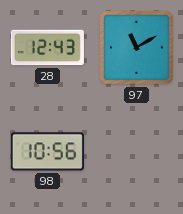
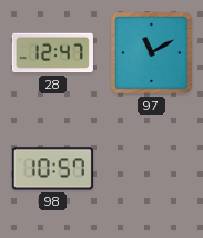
28: 12:43 -> 12:47
98: 10:56 -> 10:57
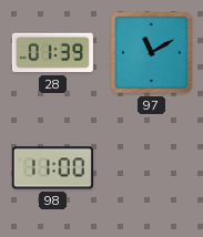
28: 12:47 -> 01:39
98: 10:57 -> 11:00
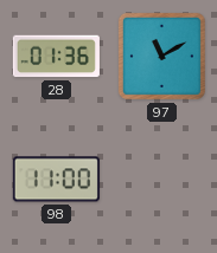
28: 01:39 -> 01:36
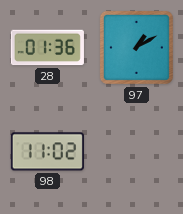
97: 11:10 -> 1:10
98: 11:00 -> 11:02
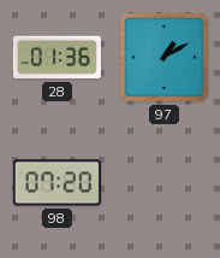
98: 11:02 -> 07:20
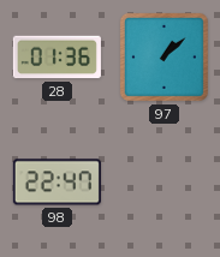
97: 1:10 -> 1:08
98: 07:20 -> 22:47
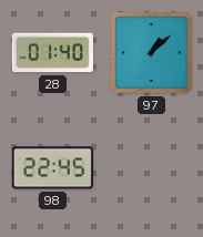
28: 01:36 -> 01:40
98: 22:47 -> 22:45
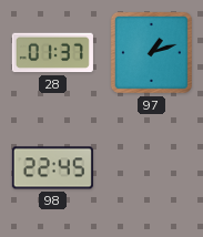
28: 01:40 -> 01:37
97: 1:08 -> 1:12
